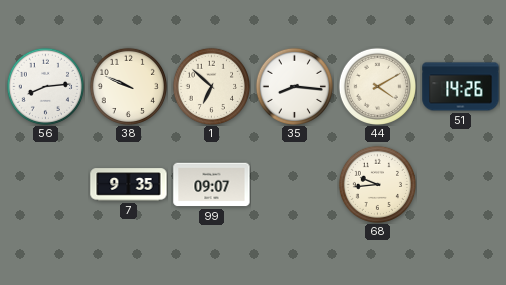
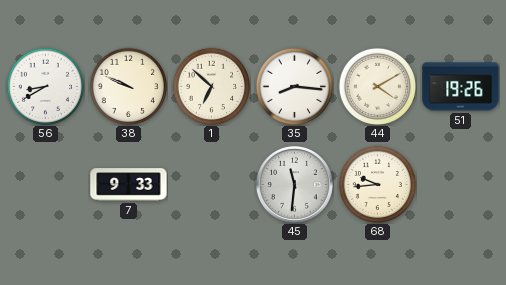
56: 8:14 -> 8:40
51: 14:26 -> 19:26
7: 9:35 -> 9:33
99: 09:07 -> none
45: none -> 11:31
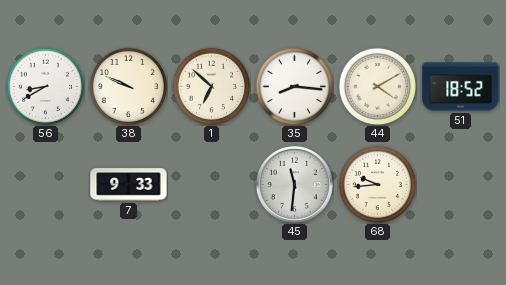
51: 19:26 -> 18:52
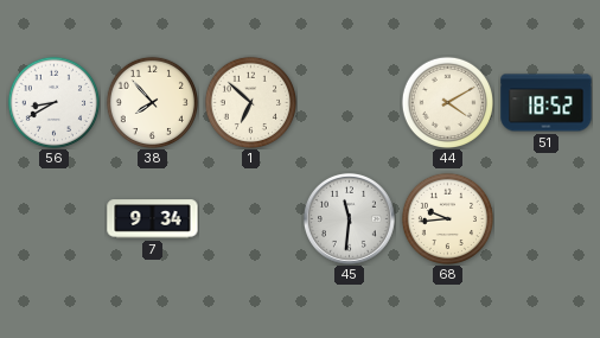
38: 9:49 -> 7:53
35: 8:16 -> none
7: 9:33 -> 9:34
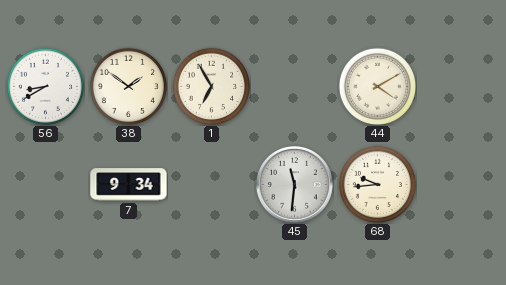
38: 7:53 -> 1:51
1: 6:52 -> 6:55
51: 18:52 -> none
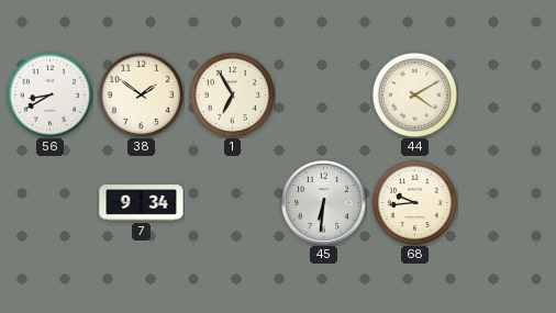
45: 11:31 -> 6:31
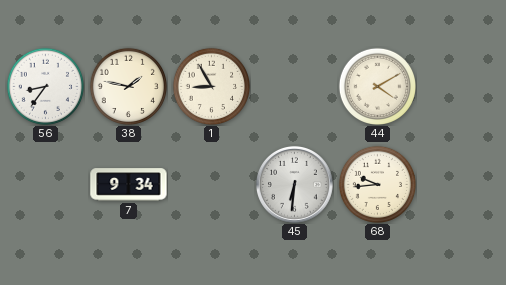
56: 8:40 -> 8:36
38: 1:51 -> 1:47
1: 6:55 -> 8:55
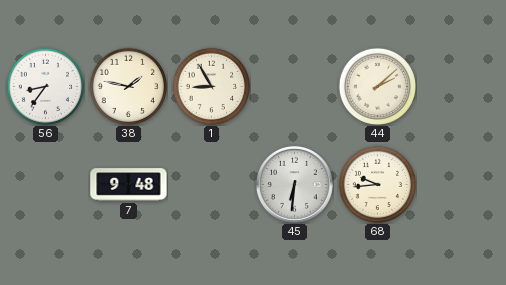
44: 4:10 -> 2:08
7: 9:34 -> 9:48
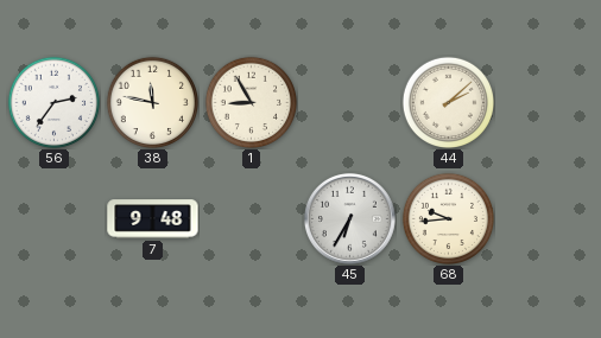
56: 8:36 -> 2:36
38: 1:47 -> 11:47
45: 6:31 -> 6:35
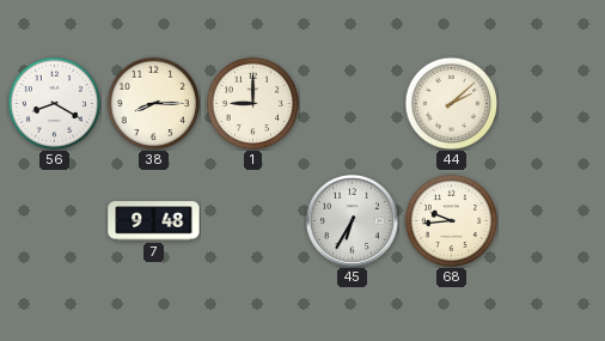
56: 2:36 -> 8:20
38: 11:47 -> 8:15
1: 8:55 -> 9:00
